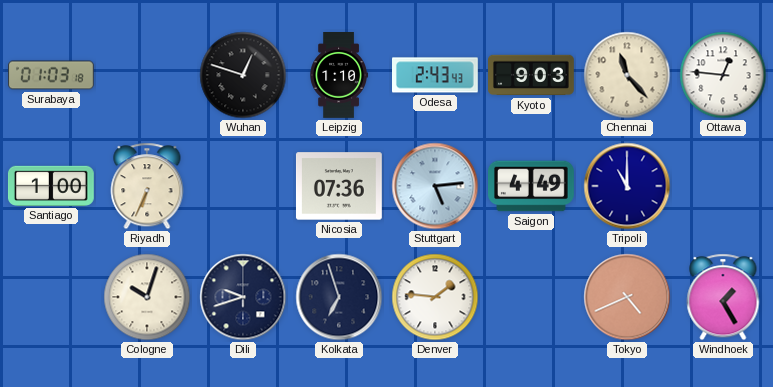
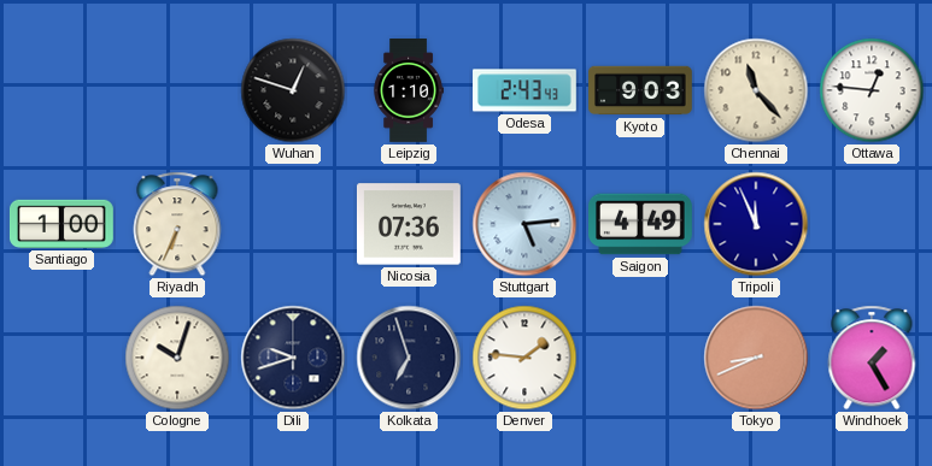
Surabaya: 01:03 -> none
Tripoli: 11:00 -> 11:56
Tokyo: 4:41 -> 8:41
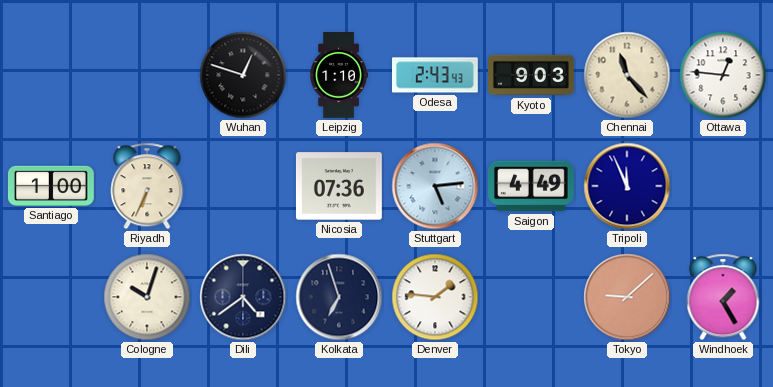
Dili: 9:42 -> 4:39
Tokyo: 8:41 -> 9:08
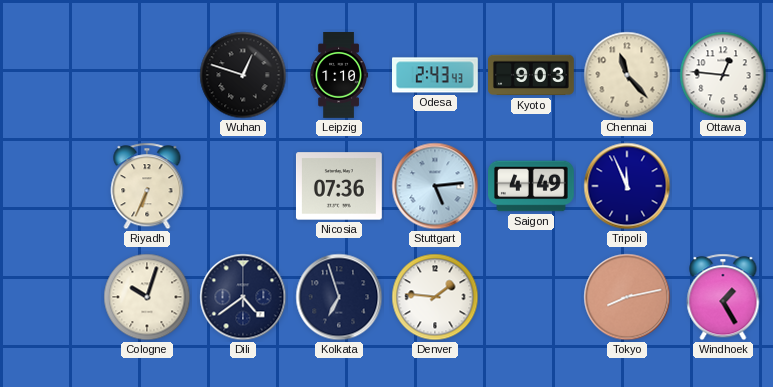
Santiago: 1:00 -> none
Tokyo: 9:08 -> 8:13
